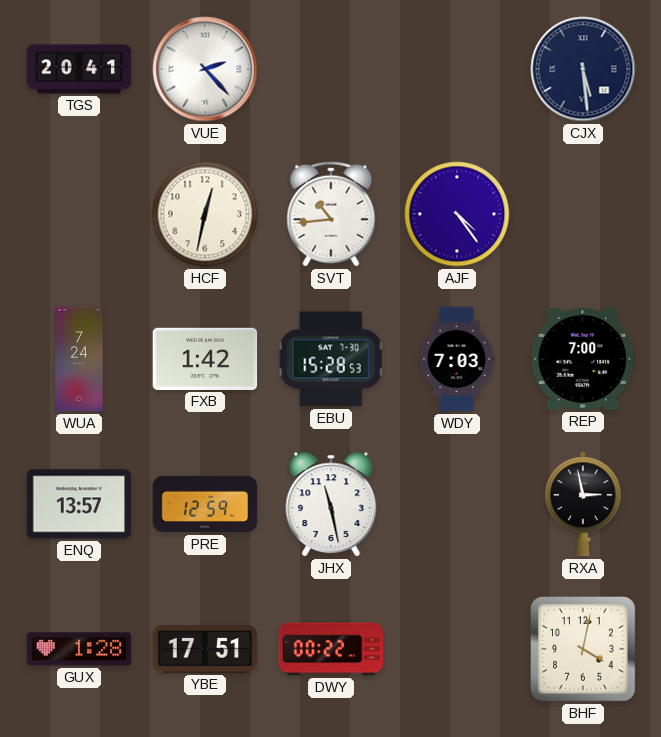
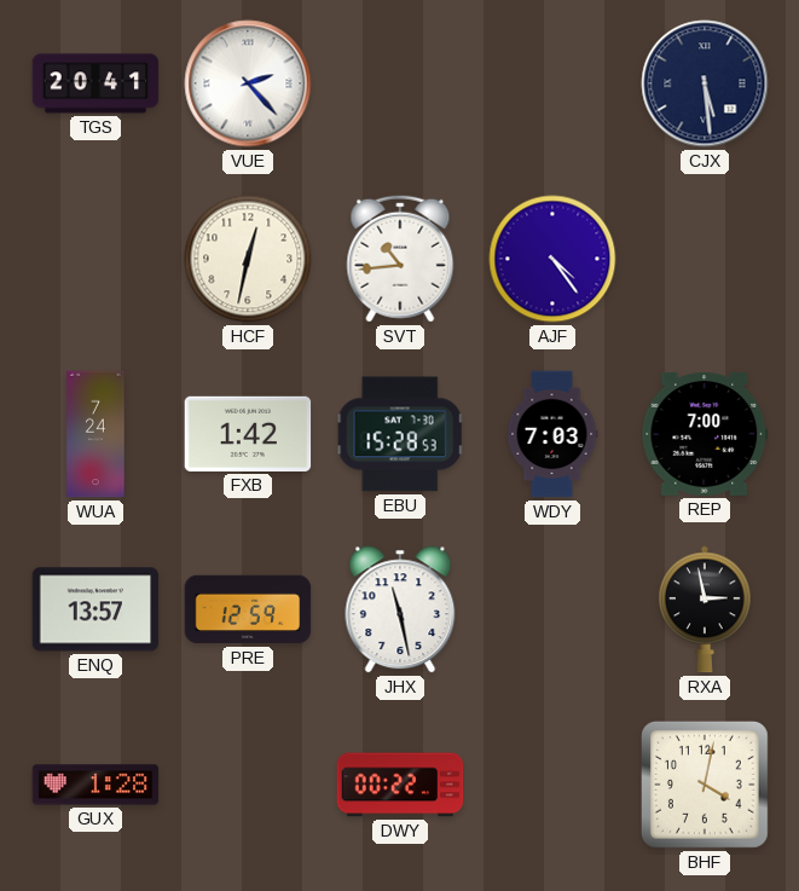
YBE: 17:51 -> none
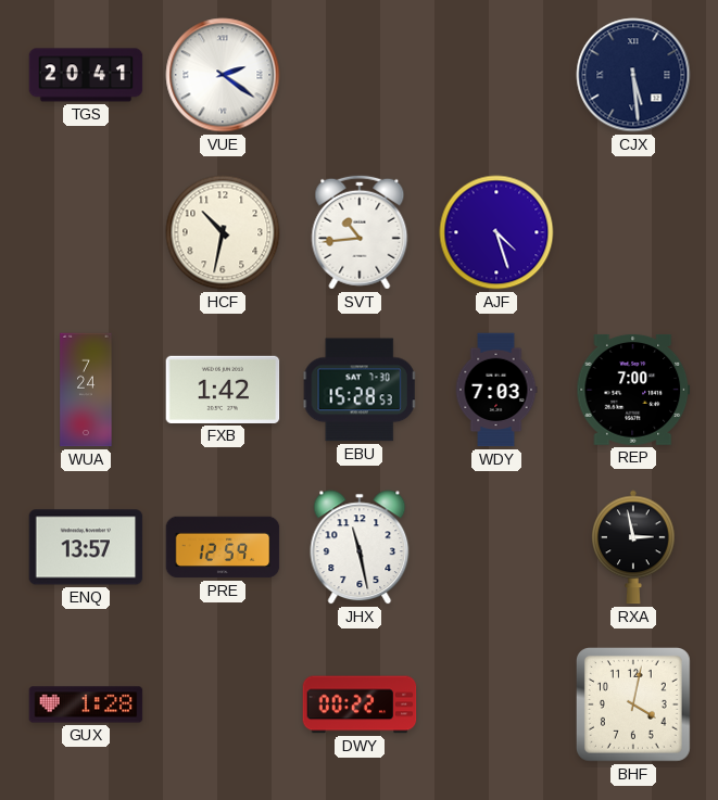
VUE: 2:23 -> 2:21
HCF: 12:32 -> 10:32
AJF: 4:24 -> 4:27
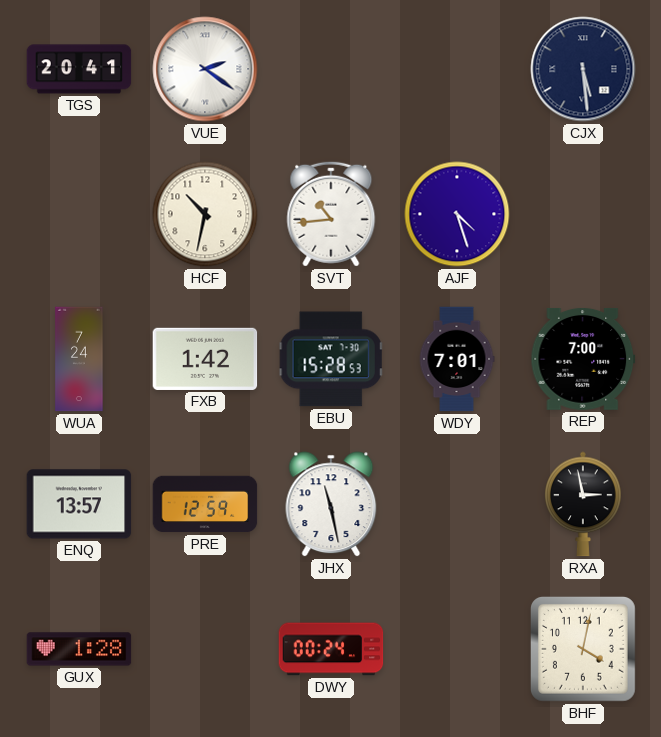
WDY: 7:03 -> 7:01
DWY: 00:22 -> 00:24
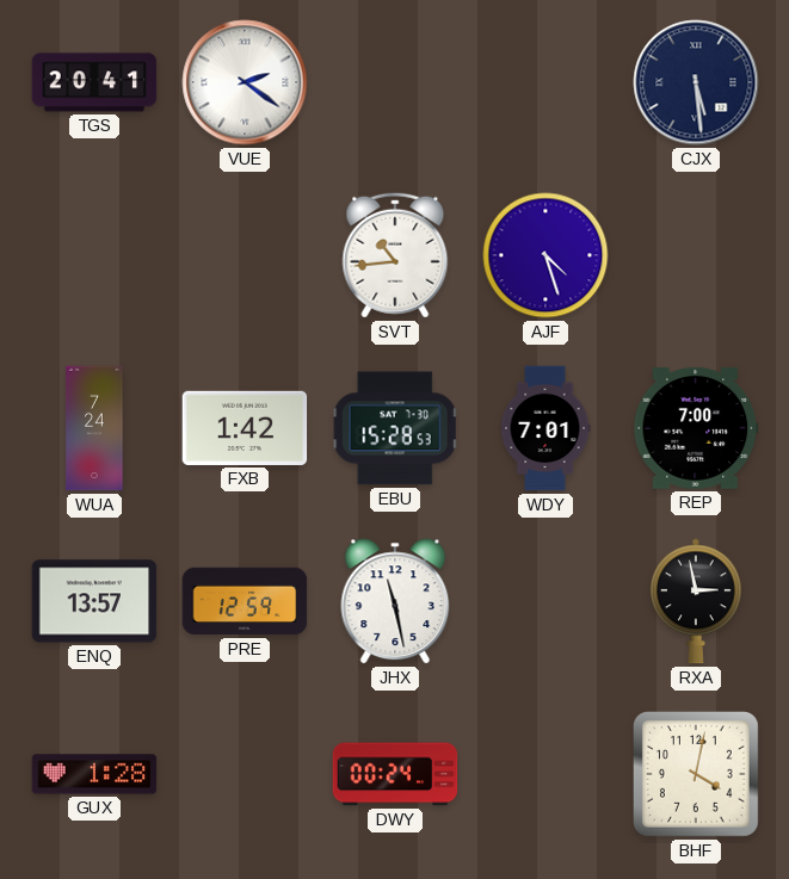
HCF: 10:32 -> none
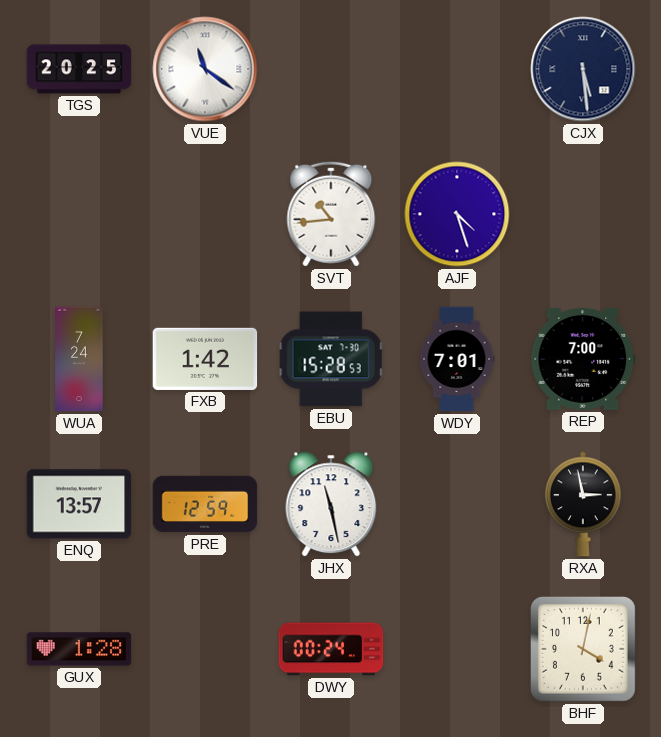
TGS: 20:41 -> 20:25
VUE: 2:21 -> 11:21
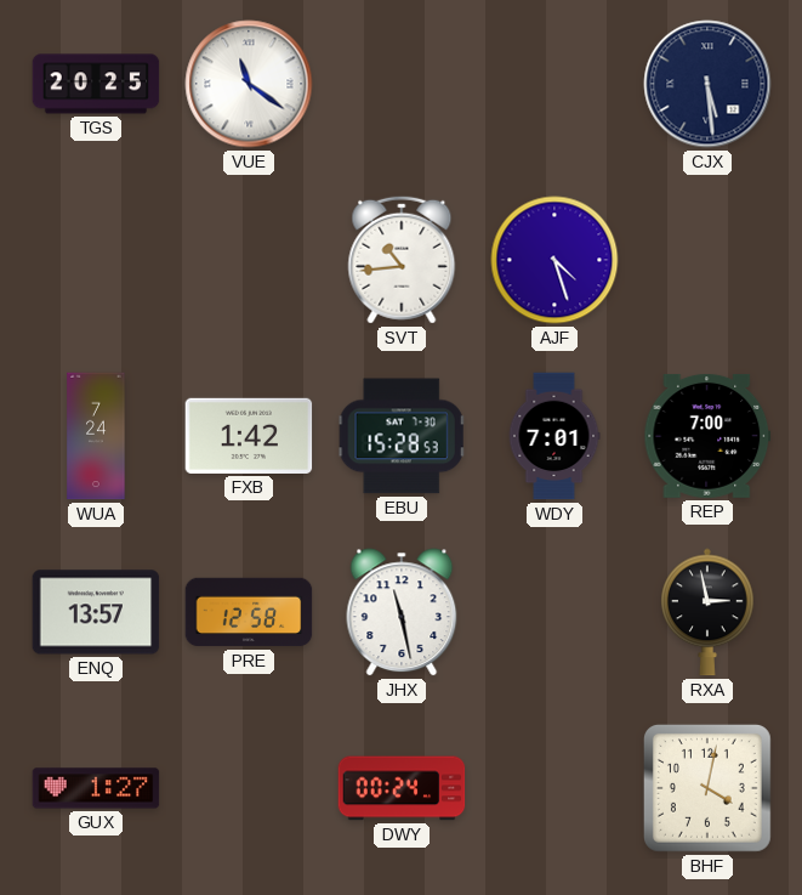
PRE: 12:59 -> 12:58
GUX: 1:28 -> 1:27
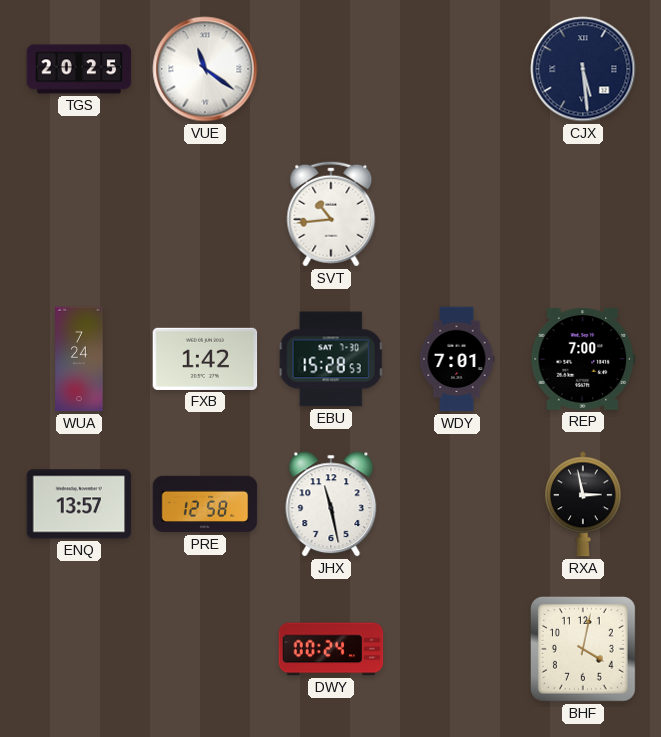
AJF: 4:27 -> none
GUX: 1:27 -> none
